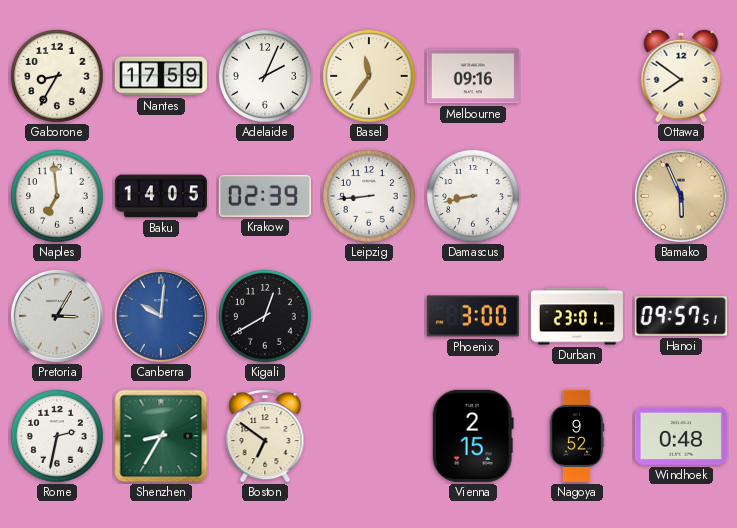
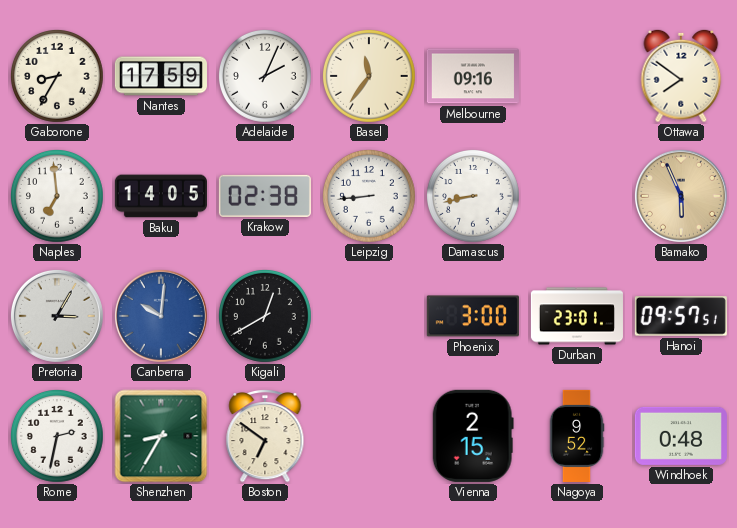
Krakow: 02:39 -> 02:38
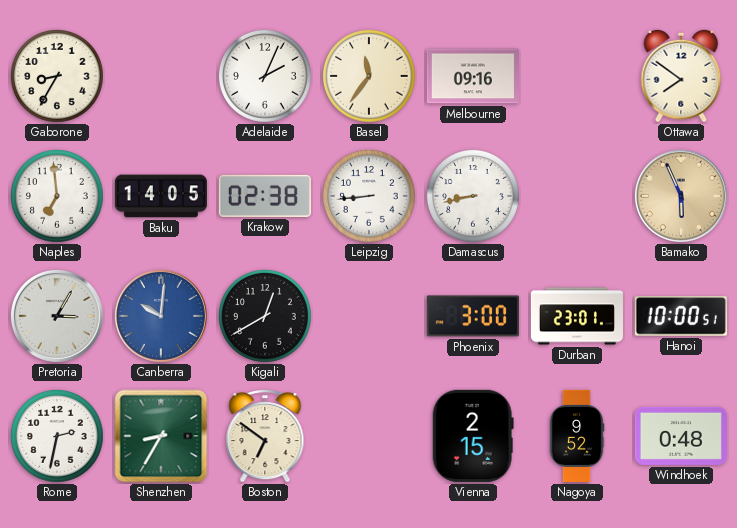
Nantes: 17:59 -> none
Hanoi: 09:57 -> 10:00
